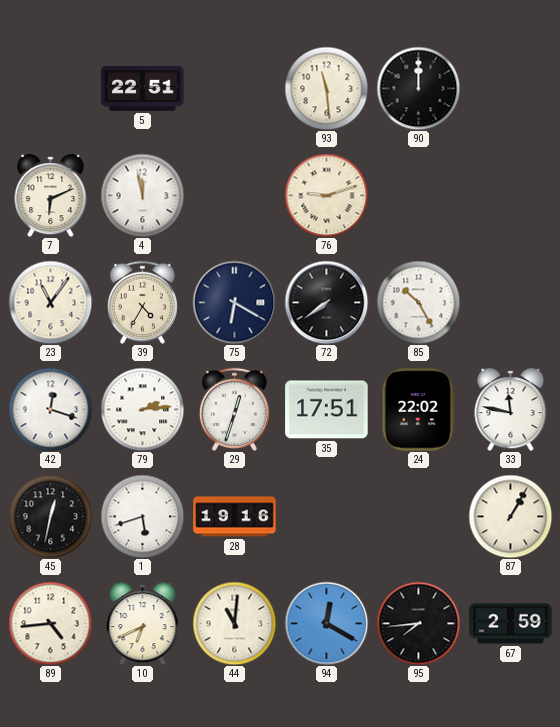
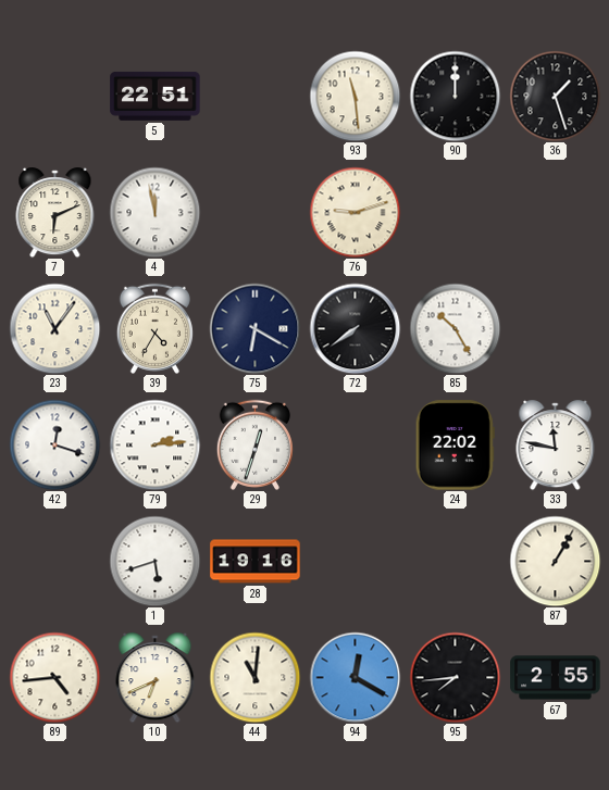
36: none -> 1:27
35: 17:51 -> none
45: 12:32 -> none
67: 2:59 -> 2:55
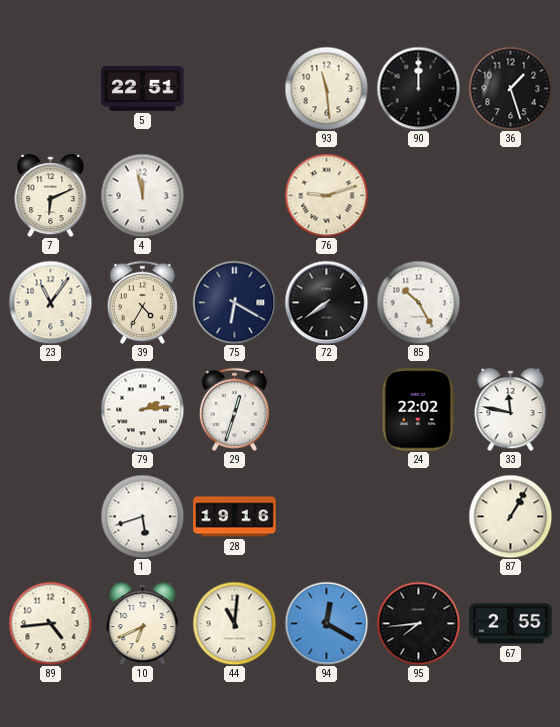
42: 12:18 -> none
